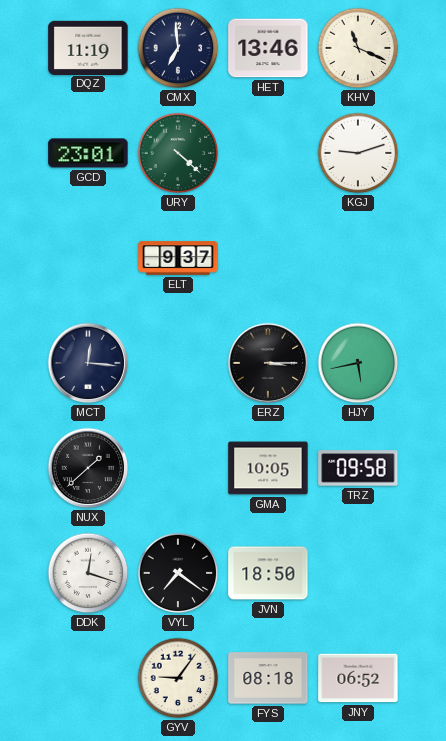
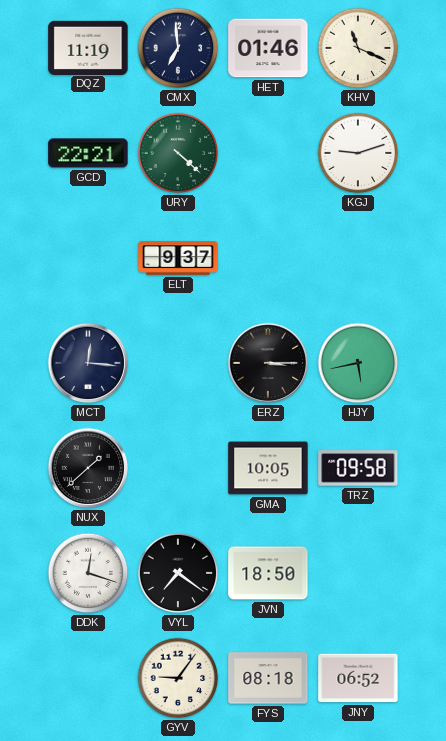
HET: 13:46 -> 01:46
GCD: 23:01 -> 22:21
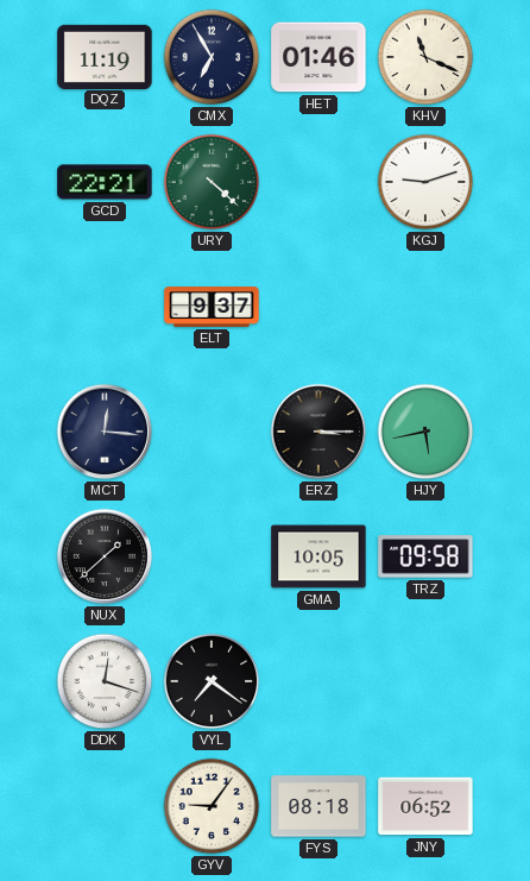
CMX: 6:59 -> 6:55
JVN: 18:50 -> none
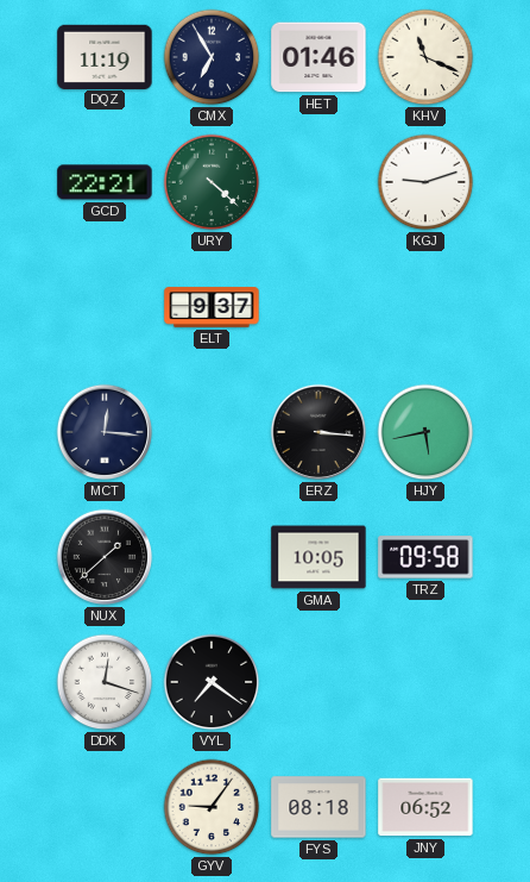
ERZ: 3:15 -> 3:16
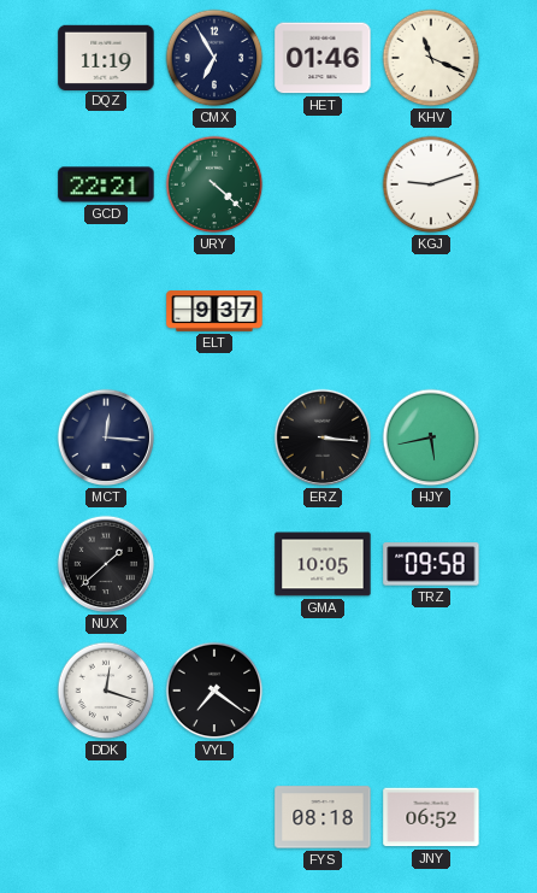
GYV: 9:06 -> none
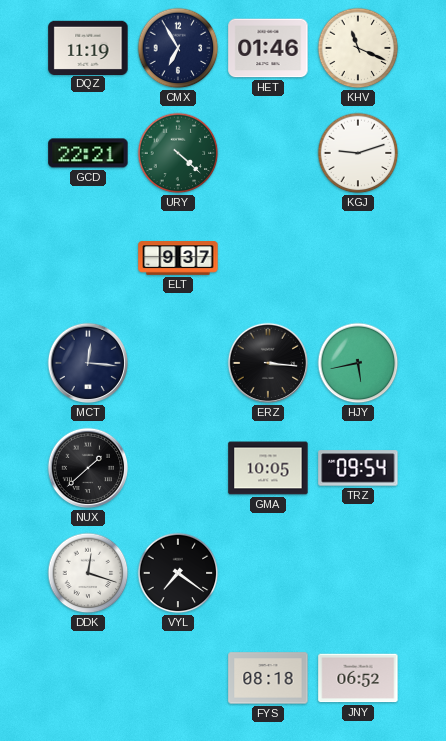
TRZ: 09:58 -> 09:54
